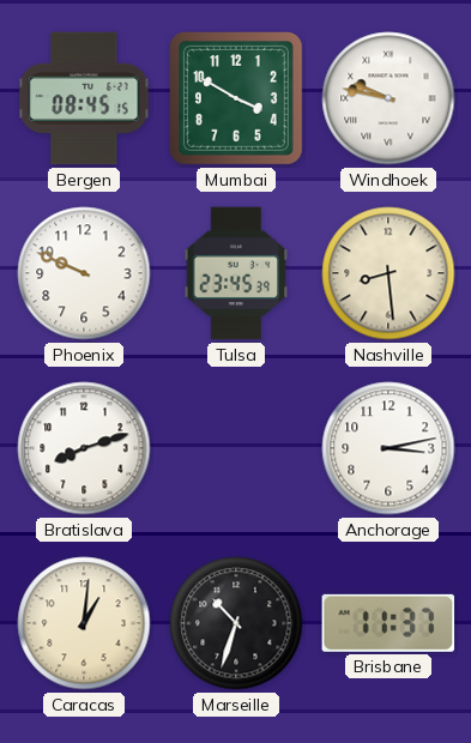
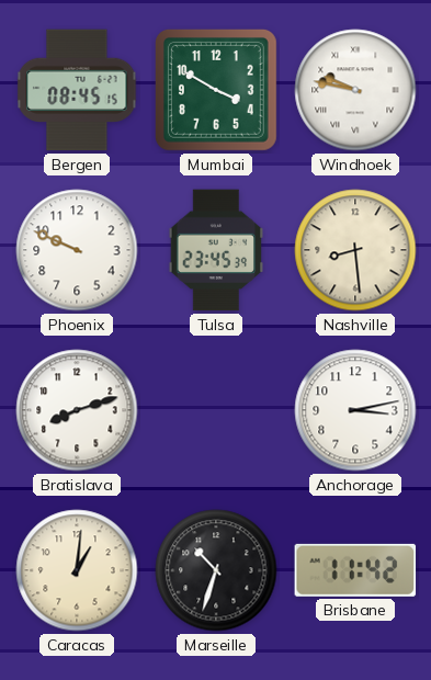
Brisbane: 11:37 -> 11:42
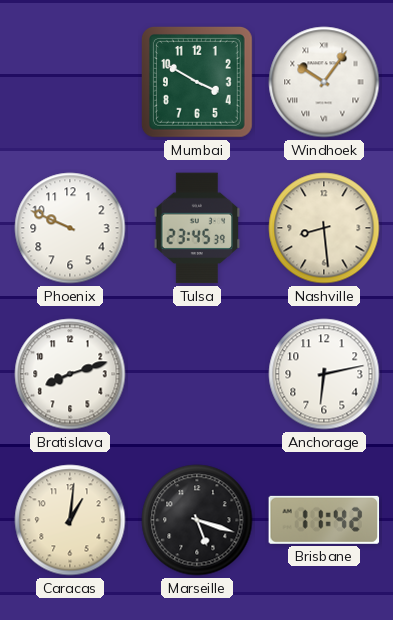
Bergen: 08:45 -> none
Windhoek: 9:47 -> 10:06
Anchorage: 3:13 -> 6:13
Marseille: 10:33 -> 5:18
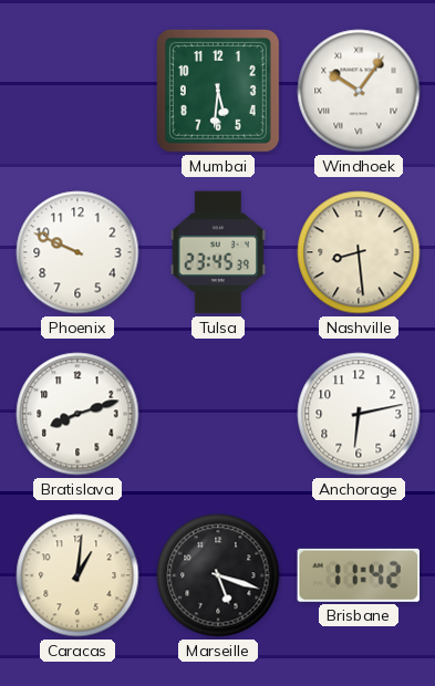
Mumbai: 3:50 -> 5:31
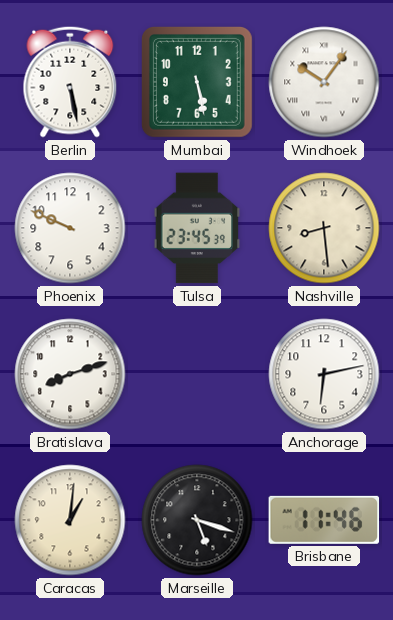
Berlin: none -> 5:28
Mumbai: 5:31 -> 5:28
Brisbane: 11:42 -> 11:46
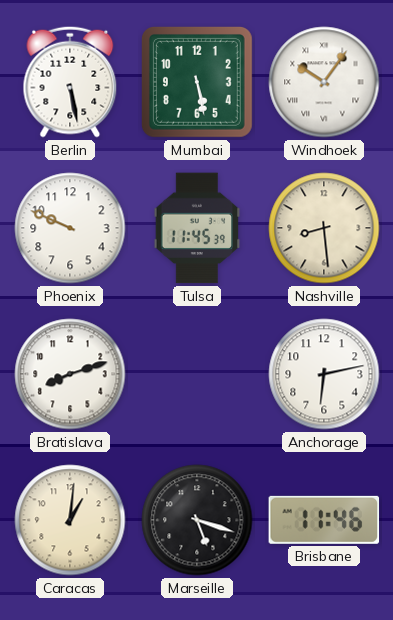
Tulsa: 23:45 -> 11:45
